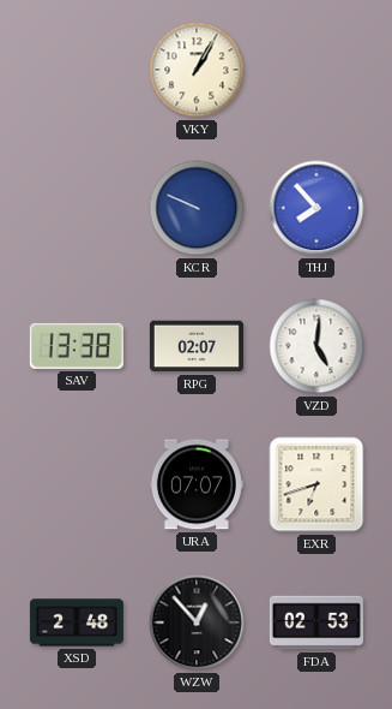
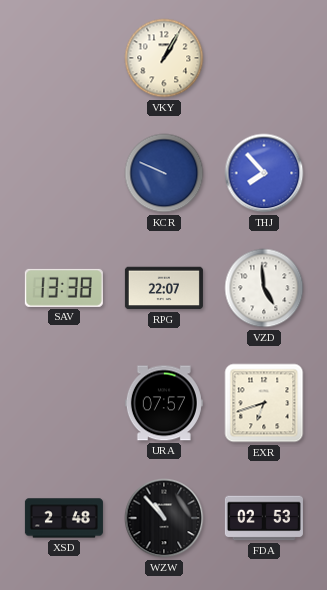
RPG: 02:07 -> 22:07
VZD: 5:01 -> 4:59
URA: 07:07 -> 07:57
WZW: 12:53 -> 10:53
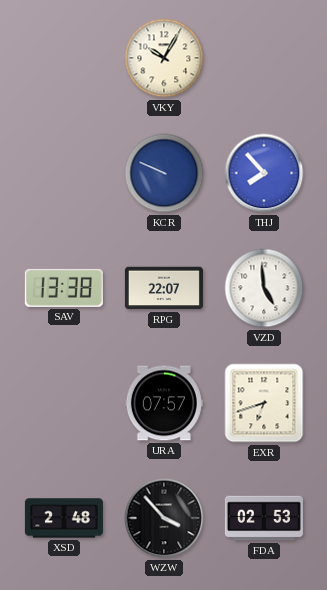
VKY: 1:05 -> 10:05
WZW: 10:53 -> 3:53
